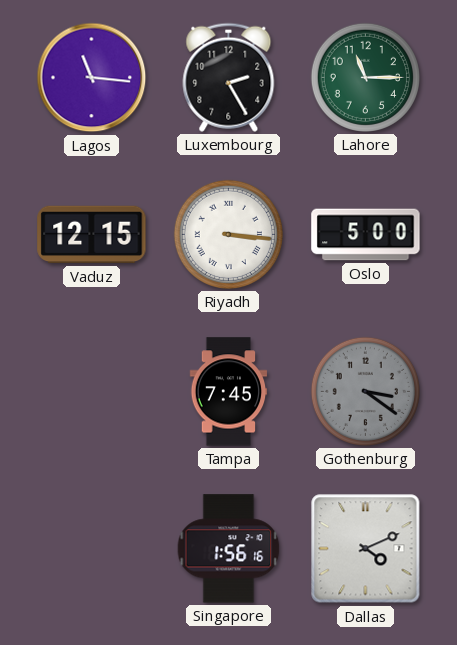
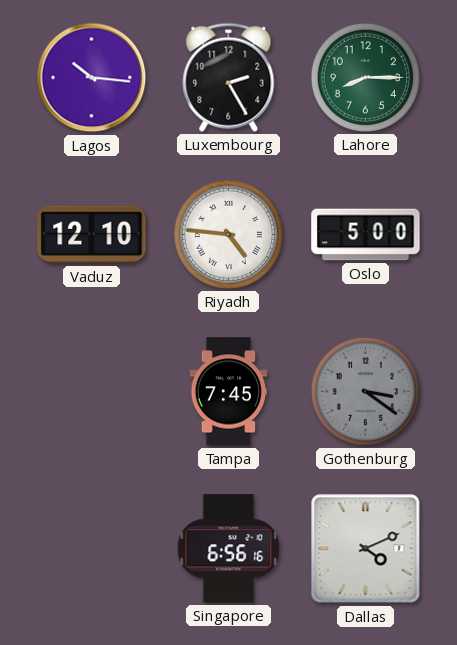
Lagos: 11:16 -> 10:16
Lahore: 11:15 -> 8:15
Vaduz: 12:15 -> 12:10
Riyadh: 3:16 -> 4:46
Singapore: 1:56 -> 6:56
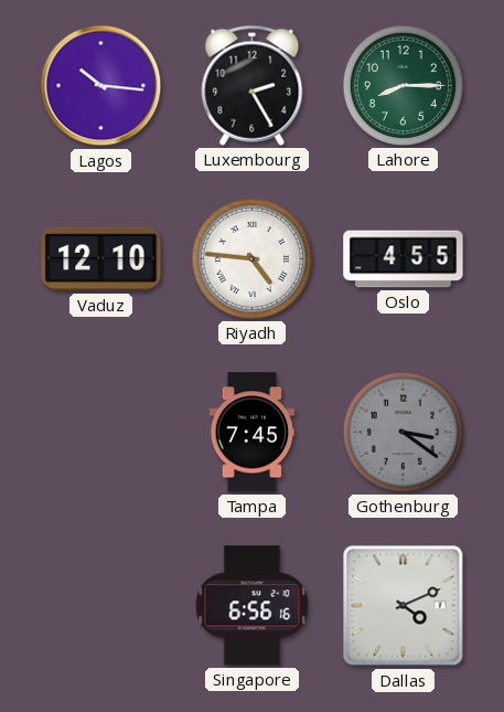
Oslo: 5:00 -> 4:55
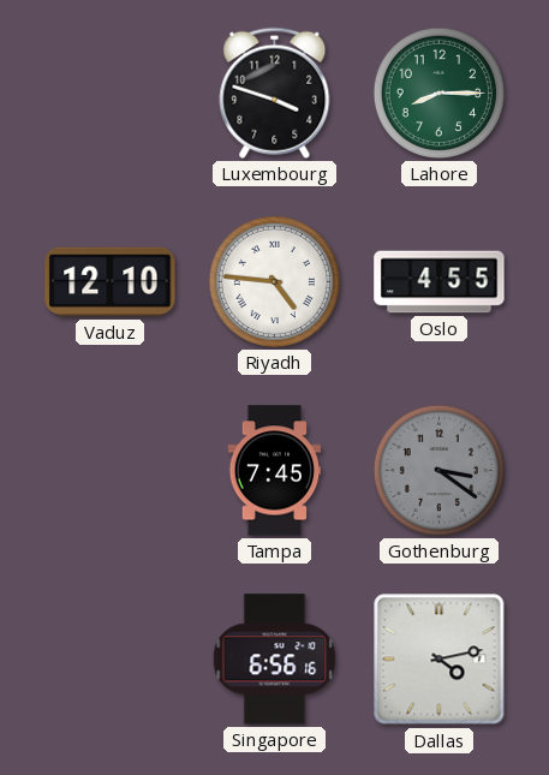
Lagos: 10:16 -> none
Luxembourg: 2:25 -> 3:48
Dallas: 4:11 -> 4:13
